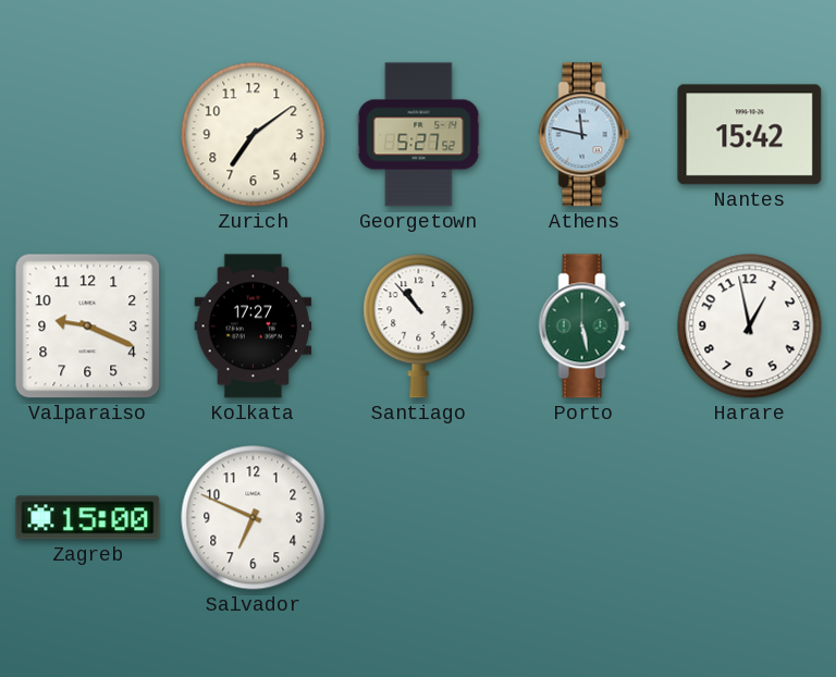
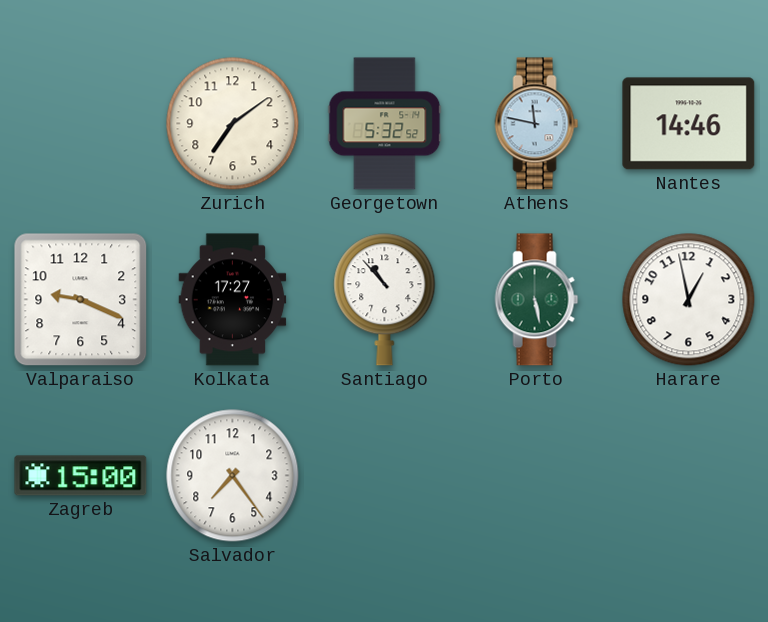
Georgetown: 5:27 -> 5:32
Nantes: 15:42 -> 14:46
Salvador: 6:49 -> 7:24
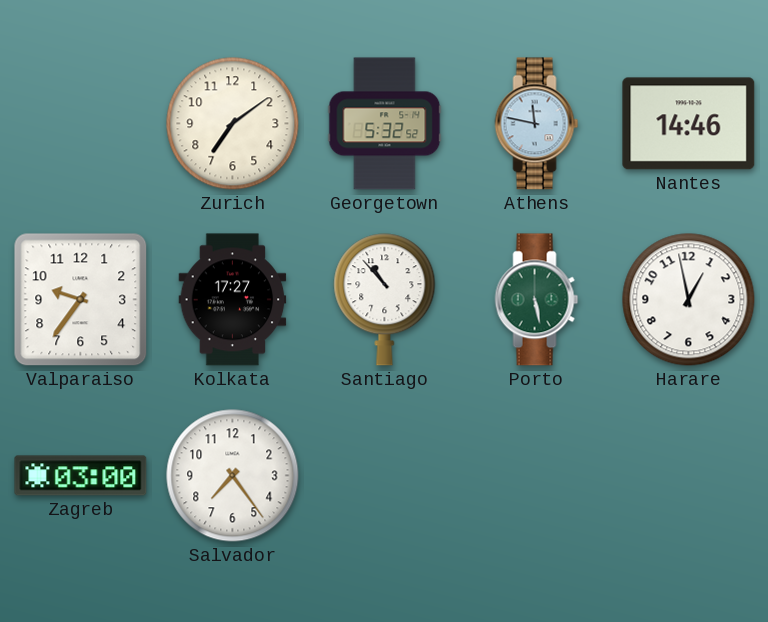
Valparaiso: 9:19 -> 9:36
Zagreb: 15:00 -> 03:00
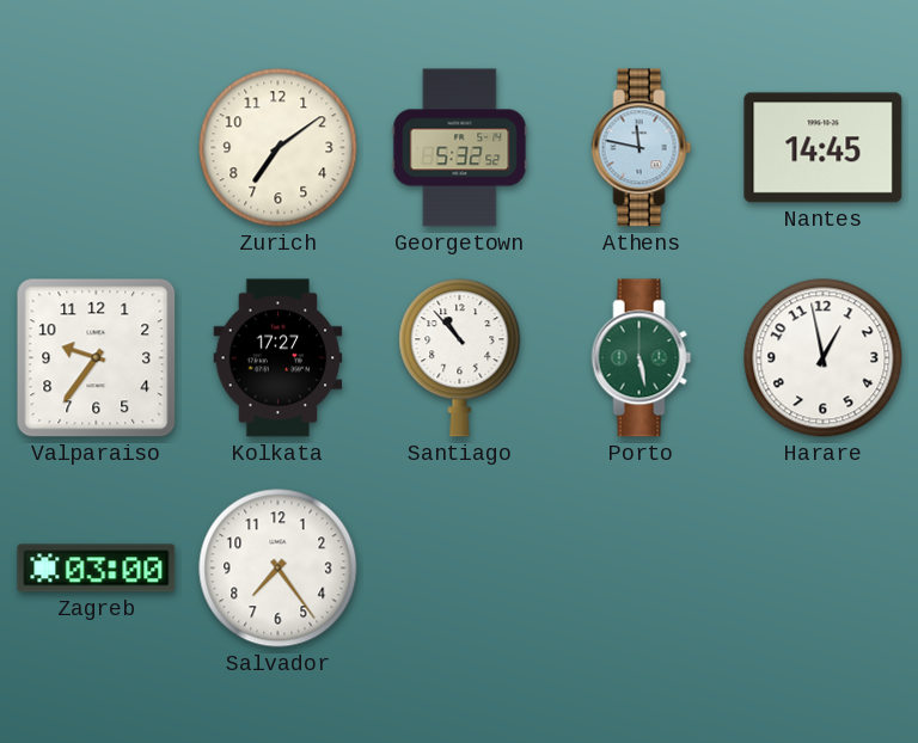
Nantes: 14:46 -> 14:45
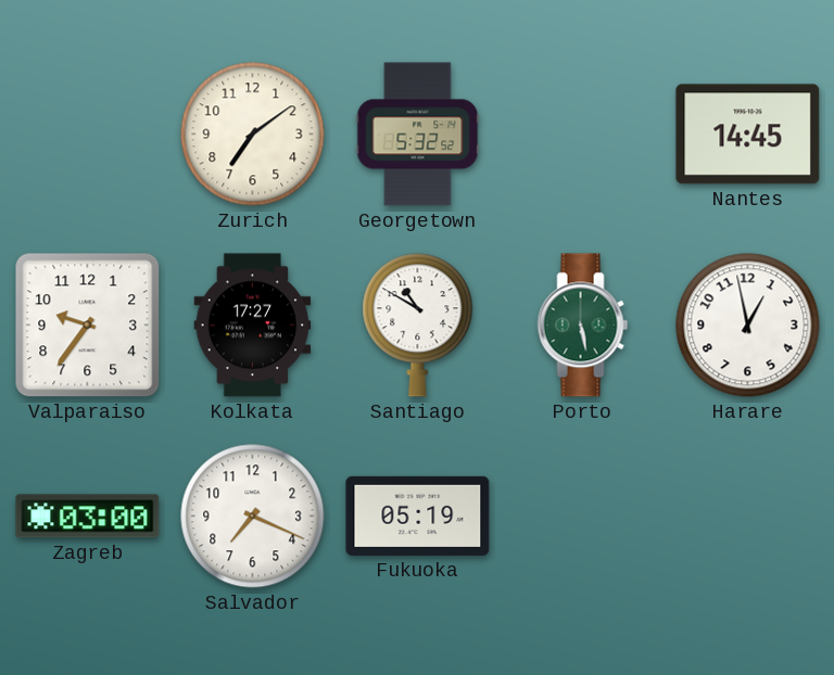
Athens: 11:47 -> none
Santiago: 10:53 -> 10:50
Salvador: 7:24 -> 7:19
Fukuoka: none -> 05:19
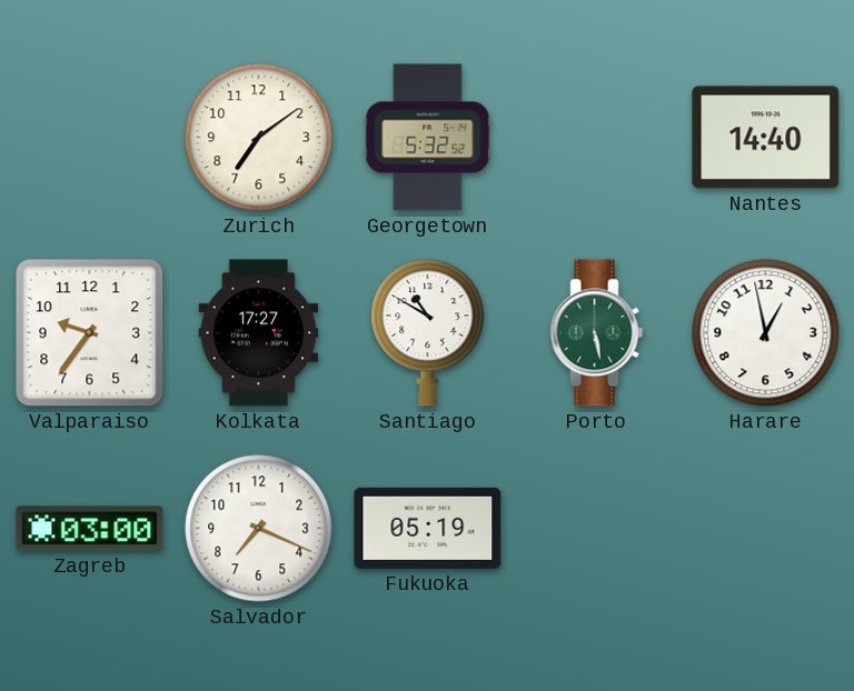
Nantes: 14:45 -> 14:40
